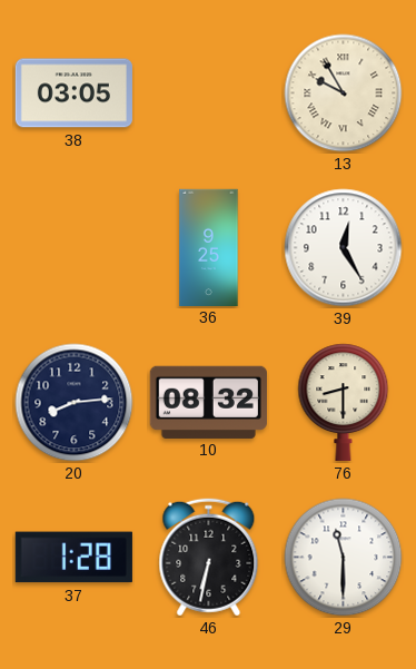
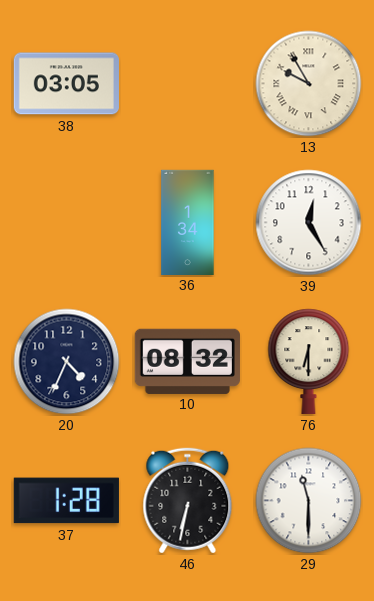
36: 9:25 -> 1:34
20: 8:14 -> 4:34
76: 8:30 -> 6:30
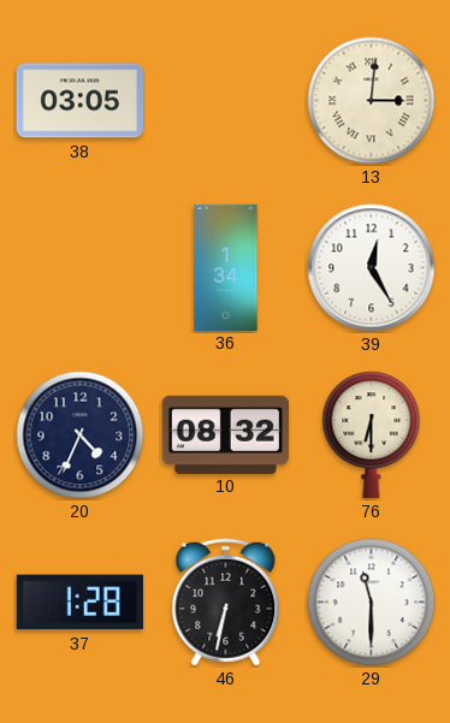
13: 9:55 -> 3:01
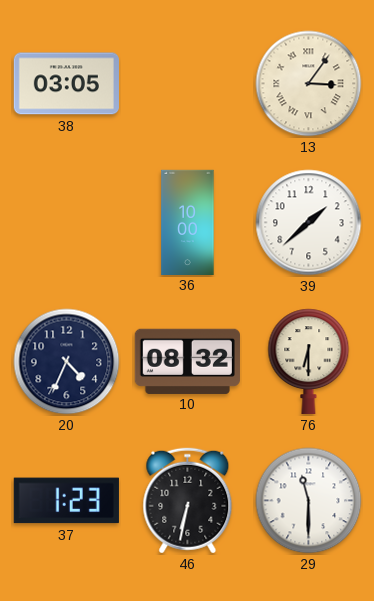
13: 3:01 -> 3:06
36: 1:34 -> 10:00
39: 12:25 -> 1:38
37: 1:28 -> 1:23
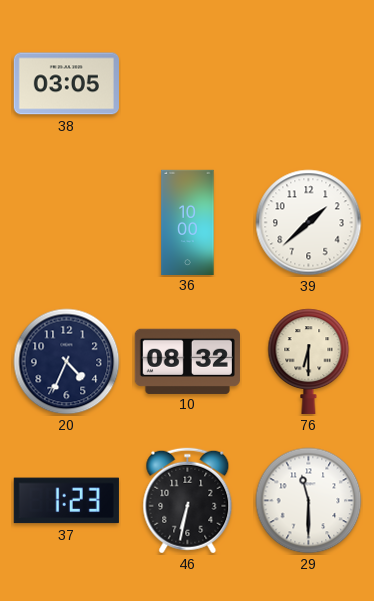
13: 3:06 -> none
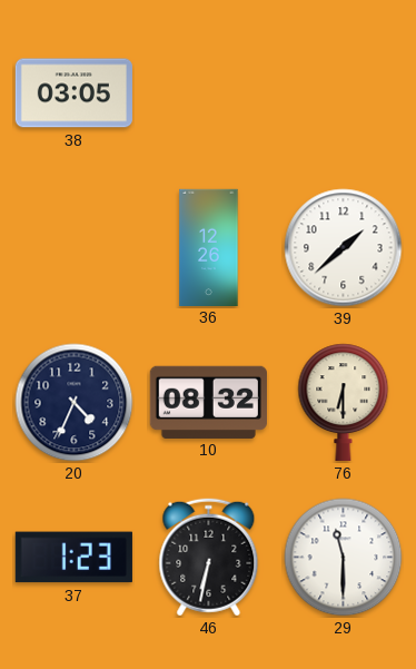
36: 10:00 -> 12:26
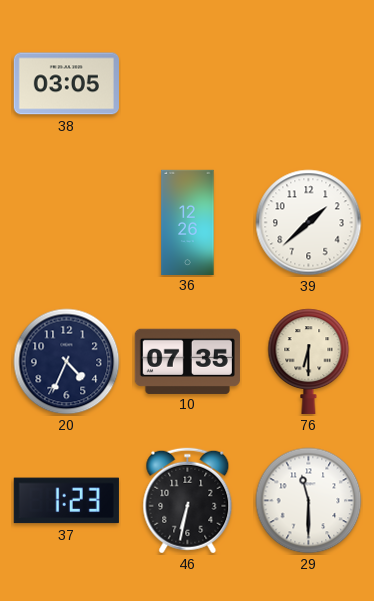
10: 08:32 -> 07:35
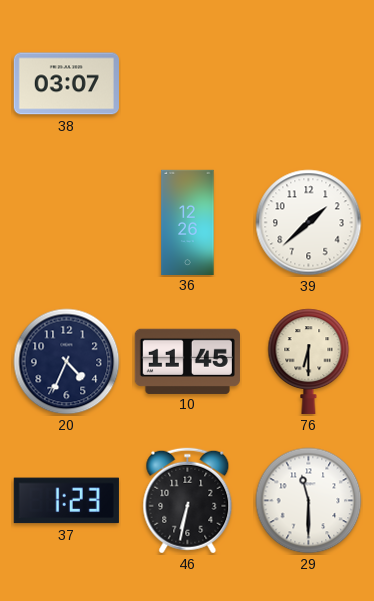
38: 03:05 -> 03:07
10: 07:35 -> 11:45
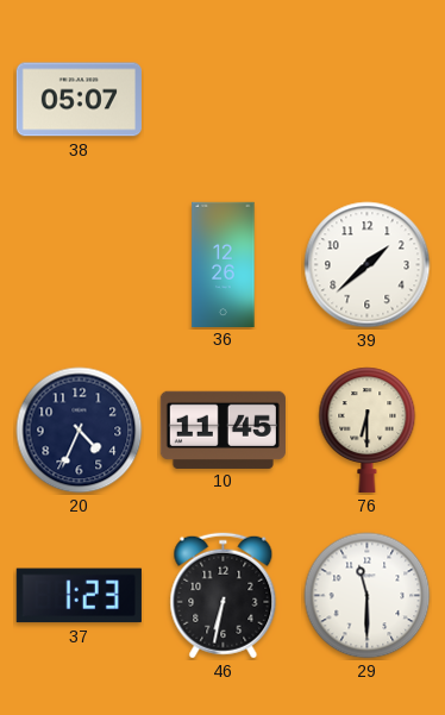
38: 03:07 -> 05:07
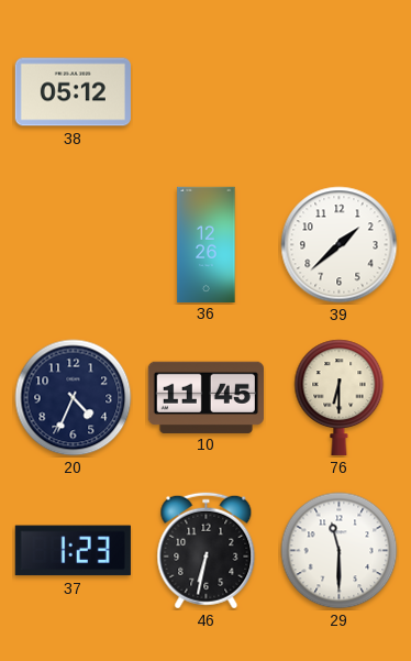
38: 05:07 -> 05:12
